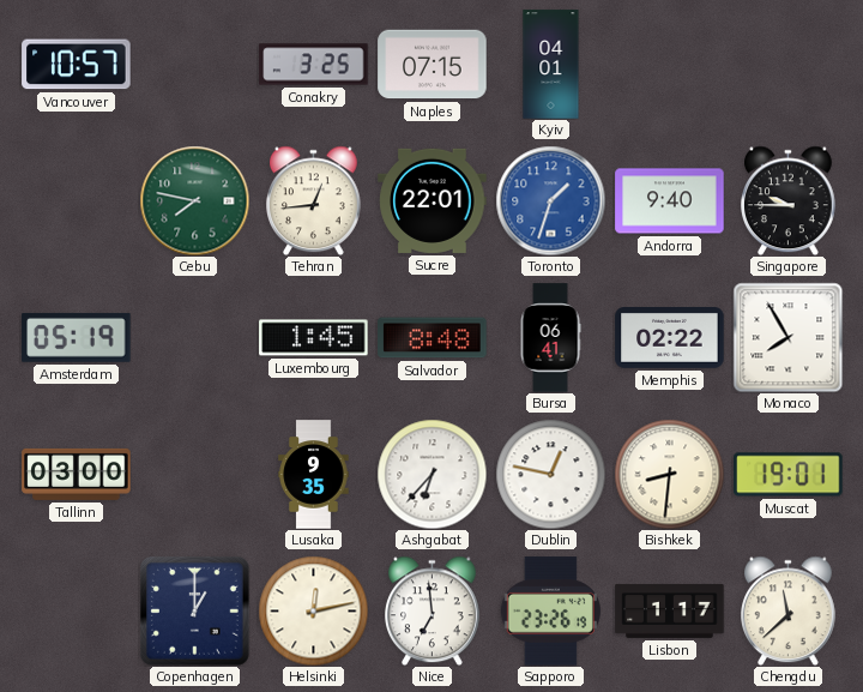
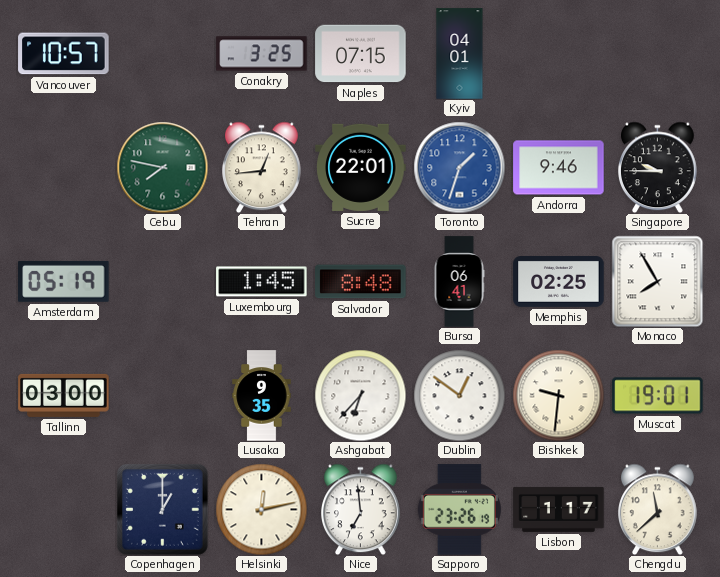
Andorra: 9:40 -> 9:46
Memphis: 02:22 -> 02:25
Dublin: 12:47 -> 12:51
Bishkek: 8:31 -> 9:31
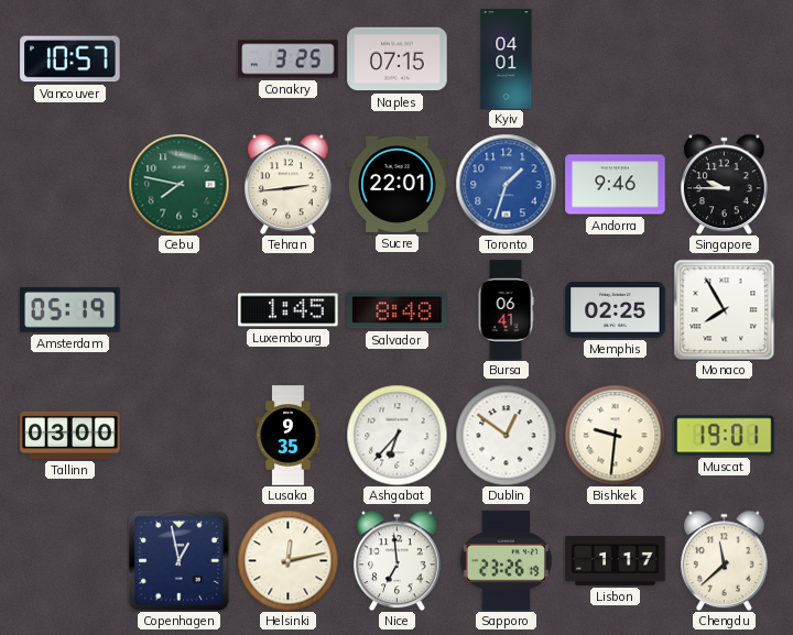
Tehran: 12:44 -> 2:44
Copenhagen: 1:00 -> 12:58
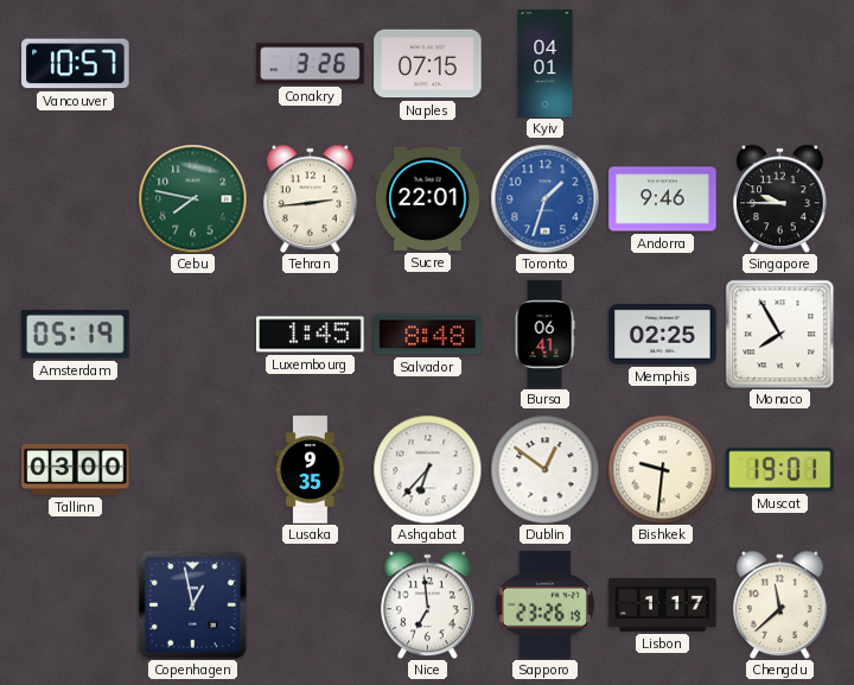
Conakry: 3:25 -> 3:26
Helsinki: 12:13 -> none
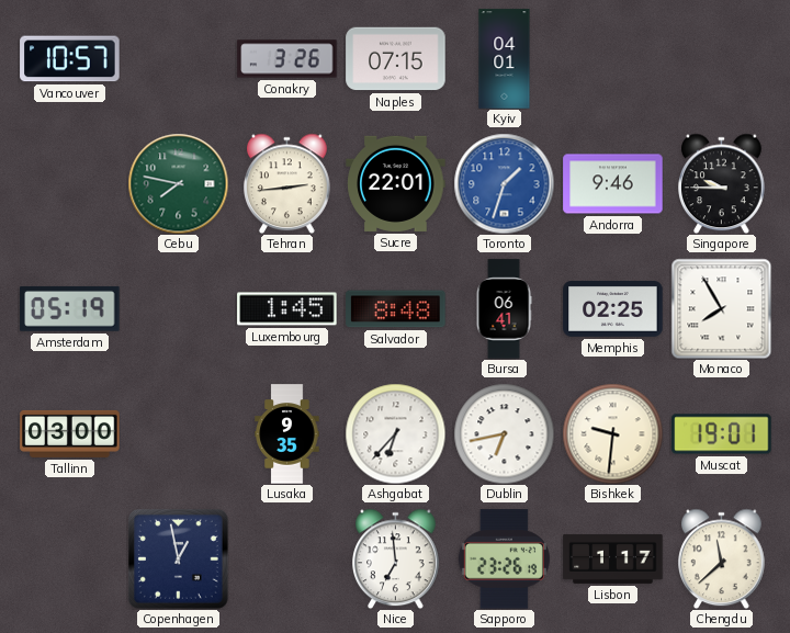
Dublin: 12:51 -> 6:43
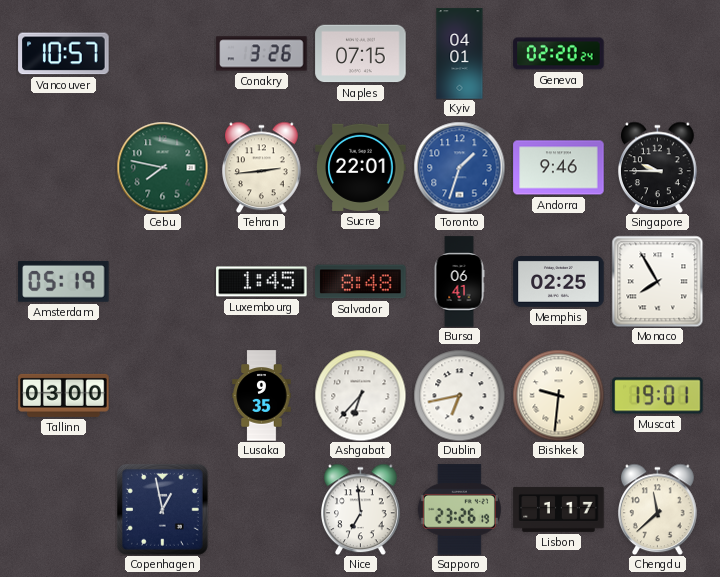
Geneva: none -> 02:20
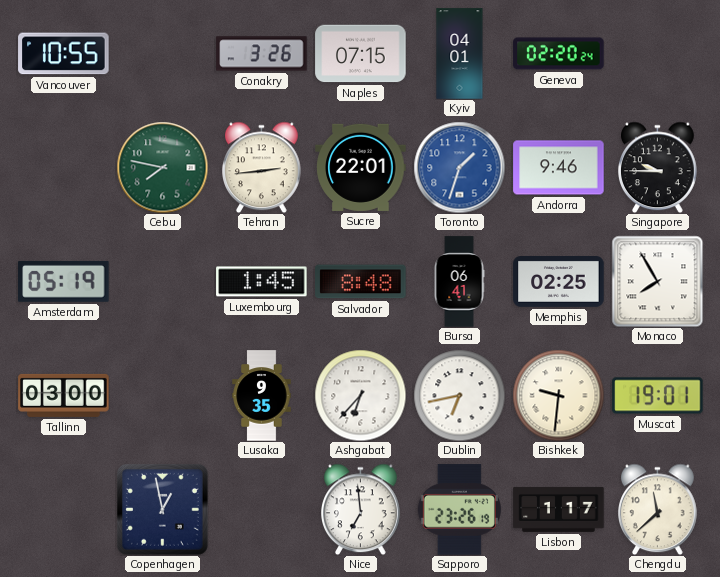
Vancouver: 10:57 -> 10:55
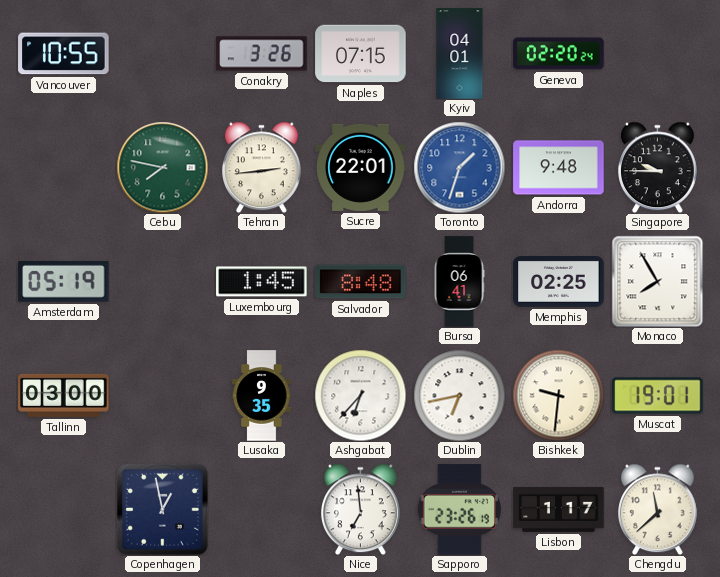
Andorra: 9:46 -> 9:48
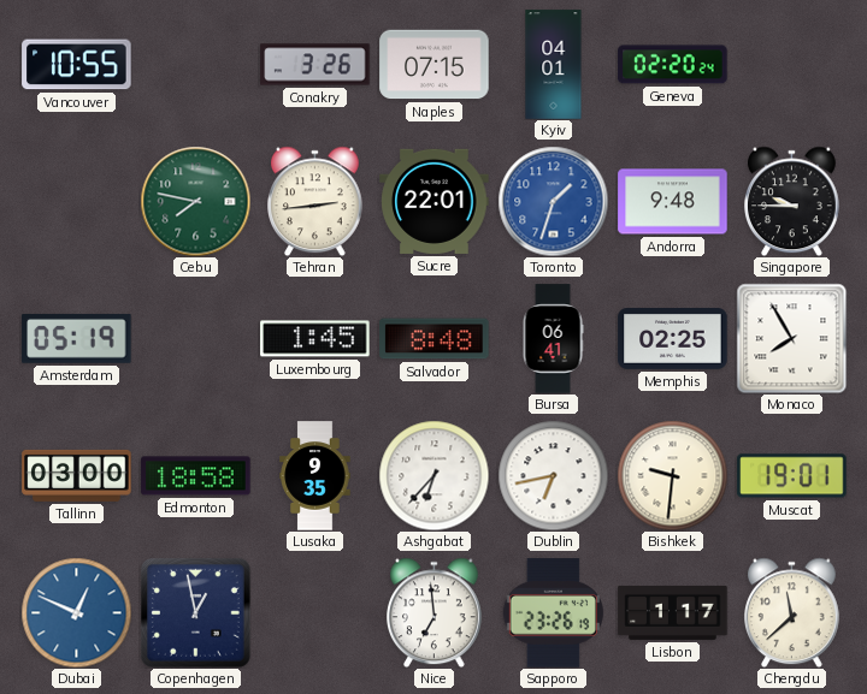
Edmonton: none -> 18:58
Dubai: none -> 12:49
